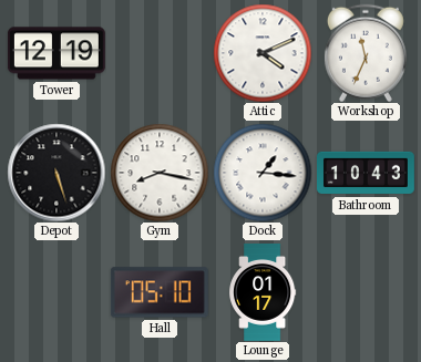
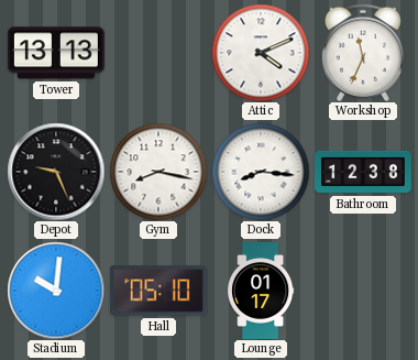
Tower: 12:19 -> 13:13
Depot: 5:27 -> 9:26
Dock: 1:16 -> 8:16
Bathroom: 10:43 -> 12:38
Stadium: none -> 10:01
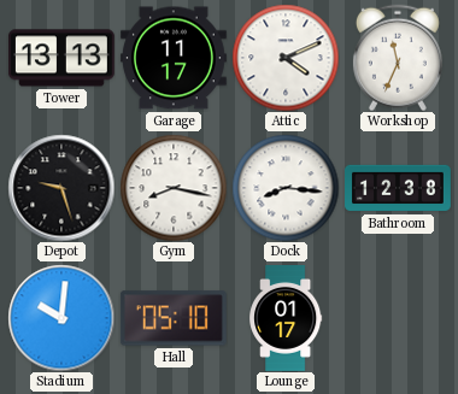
Garage: none -> 11:17
Depot: 9:26 -> 9:27
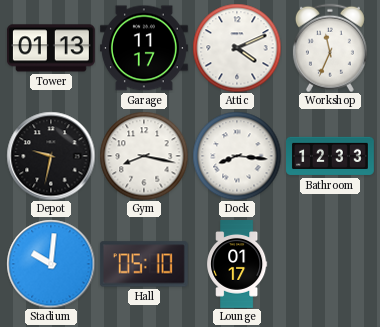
Tower: 13:13 -> 01:13
Depot: 9:27 -> 9:32
Bathroom: 12:38 -> 12:33
